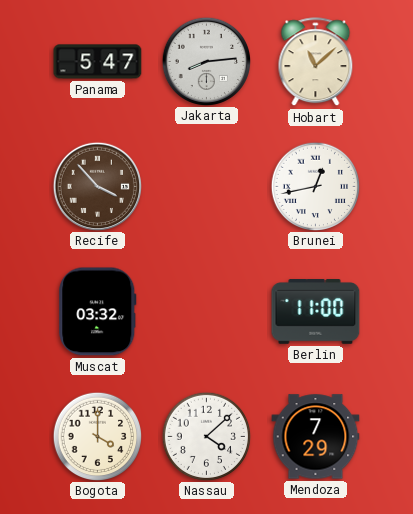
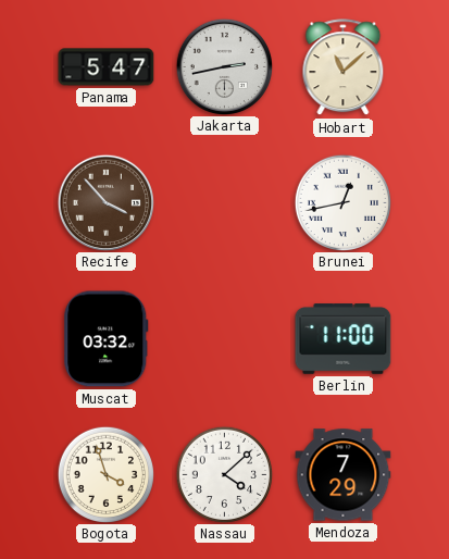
Jakarta: 8:14 -> 2:43
Bogota: 4:00 -> 3:57
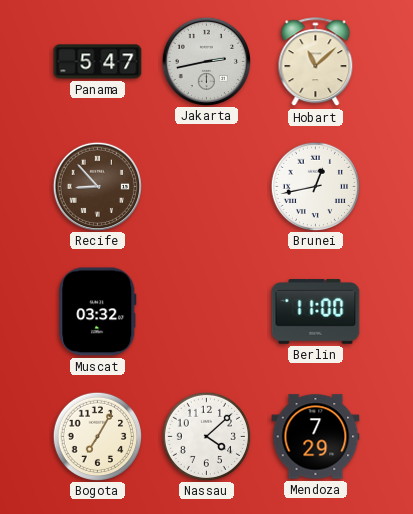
Recife: 3:53 -> 8:53
Bogota: 3:57 -> 7:05
